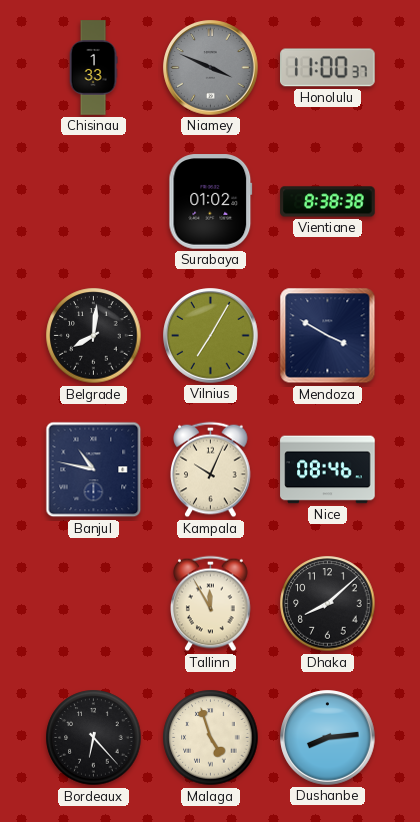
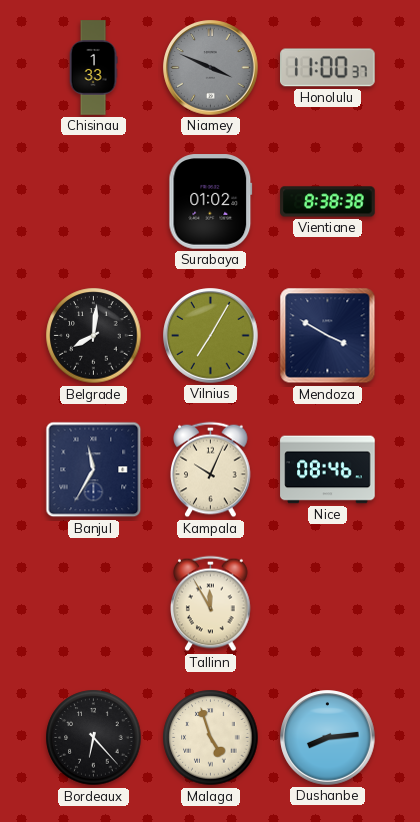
Banjul: 10:47 -> 11:35
Dhaka: 8:08 -> none
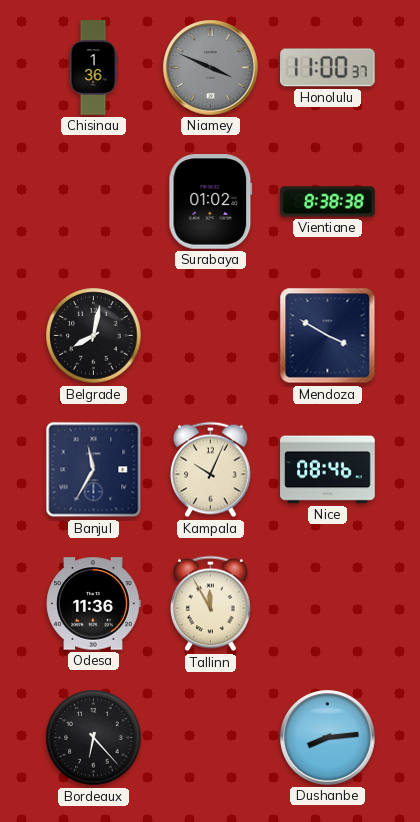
Chisinau: 1:33 -> 1:36
Belgrade: 8:01 -> 8:02
Vilnius: 7:05 -> none
Odesa: none -> 11:36
Malaga: 4:57 -> none
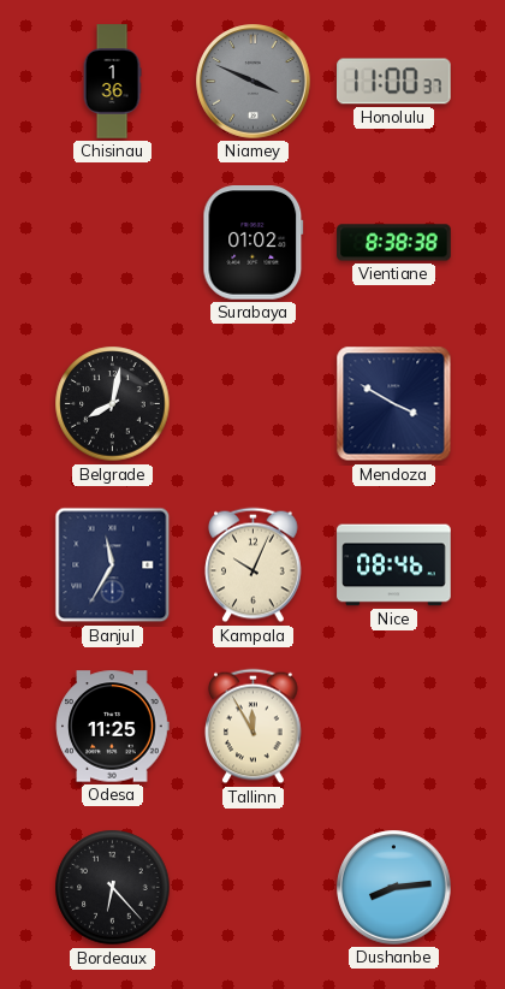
Odesa: 11:36 -> 11:25
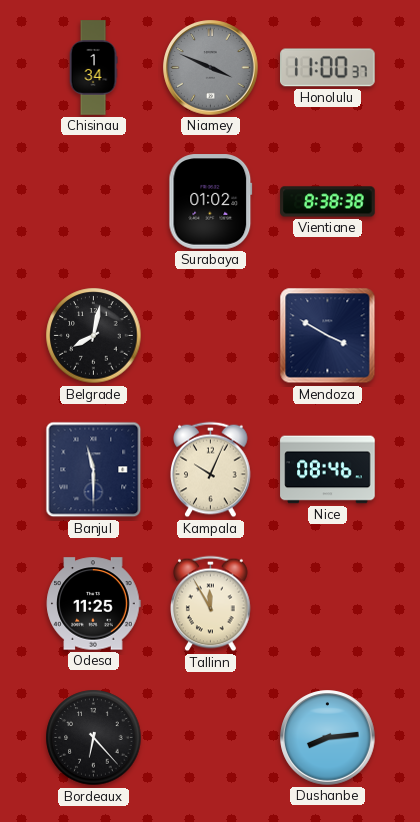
Chisinau: 1:36 -> 1:34
Banjul: 11:35 -> 11:30
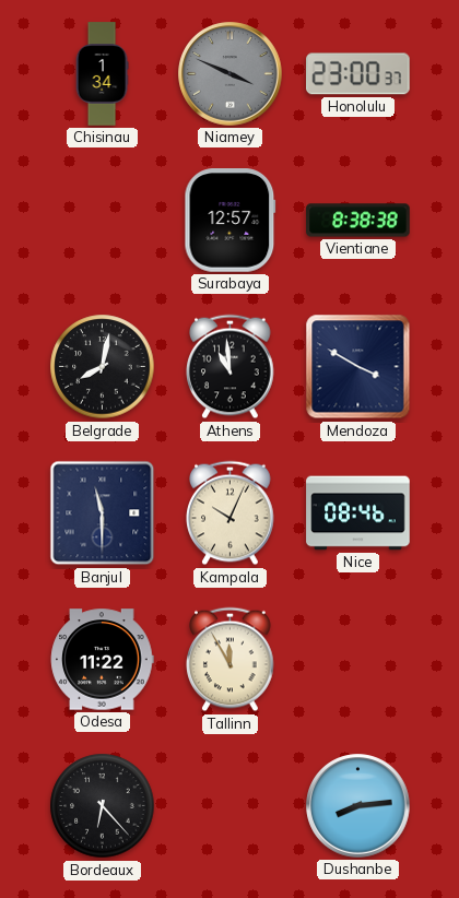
Honolulu: 11:00 -> 23:00
Surabaya: 01:02 -> 12:57
Athens: none -> 10:59
Odesa: 11:25 -> 11:22
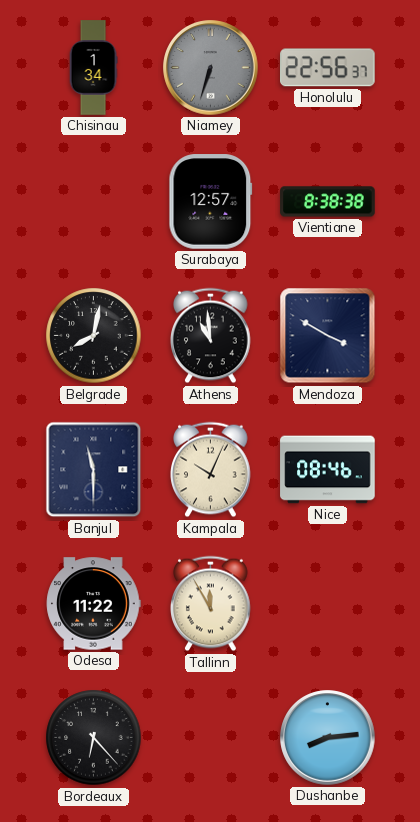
Niamey: 3:49 -> 6:33
Honolulu: 23:00 -> 22:56
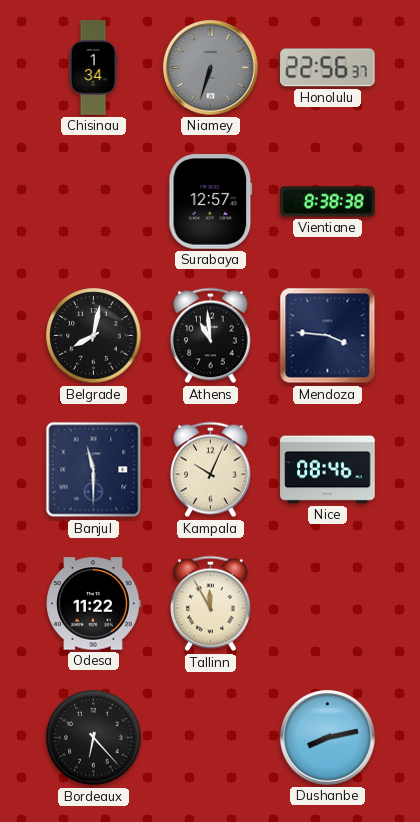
Mendoza: 3:50 -> 3:46
Dushanbe: 8:14 -> 8:13
